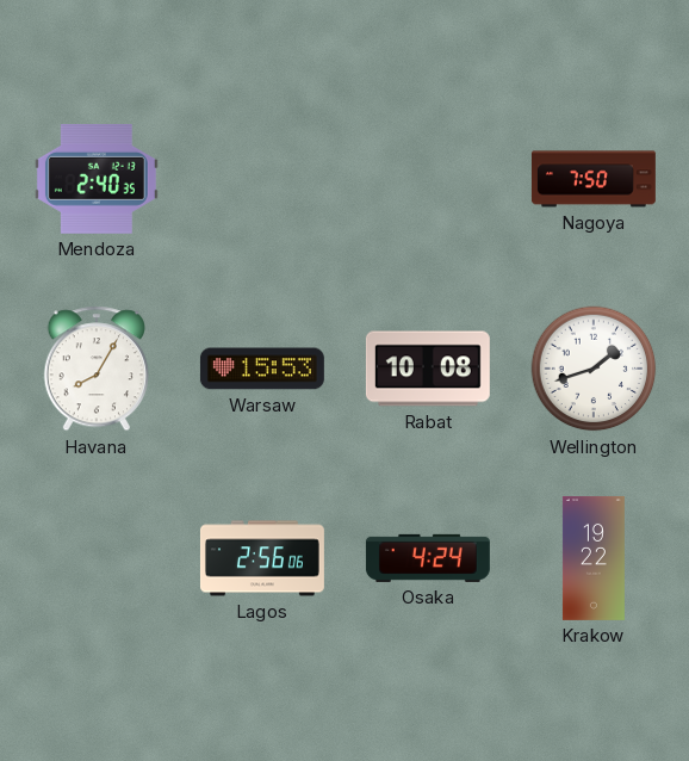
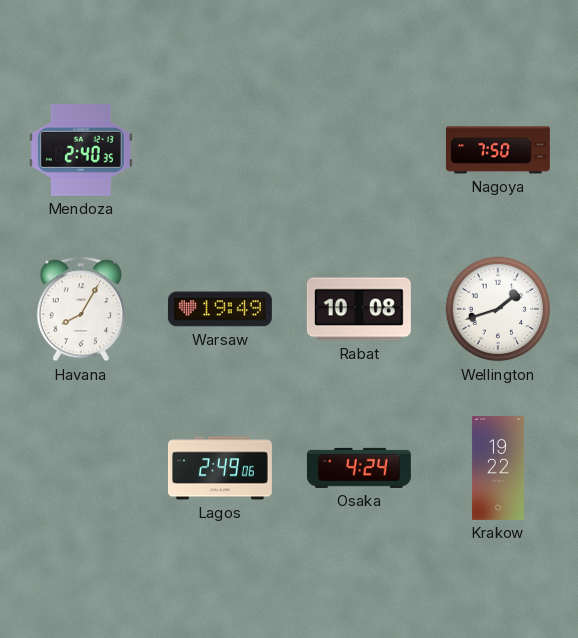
Warsaw: 15:53 -> 19:49
Lagos: 2:56 -> 2:49
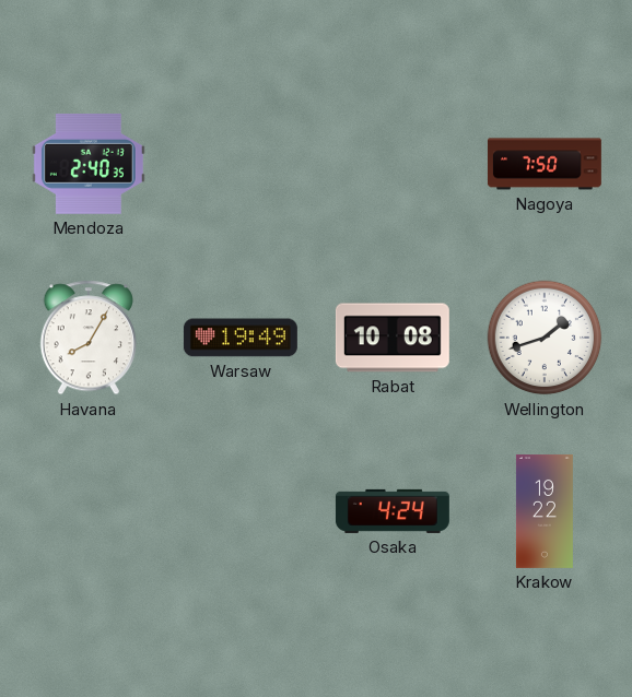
Lagos: 2:49 -> none
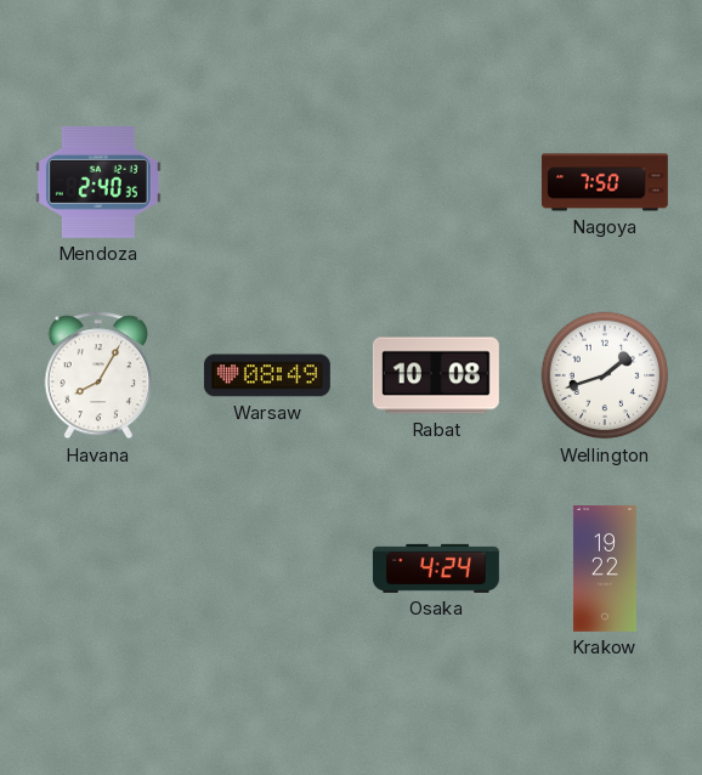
Warsaw: 19:49 -> 08:49
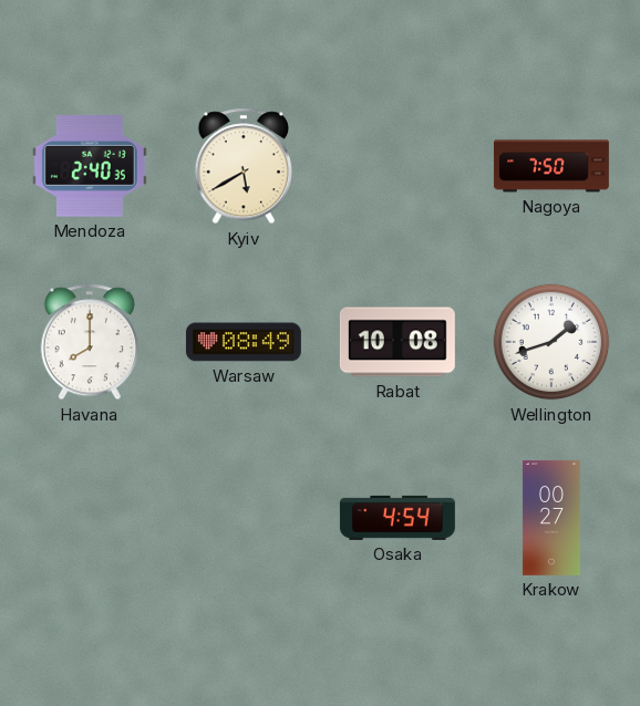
Kyiv: none -> 5:40
Havana: 8:05 -> 8:00
Osaka: 4:24 -> 4:54
Krakow: 19:22 -> 00:27
